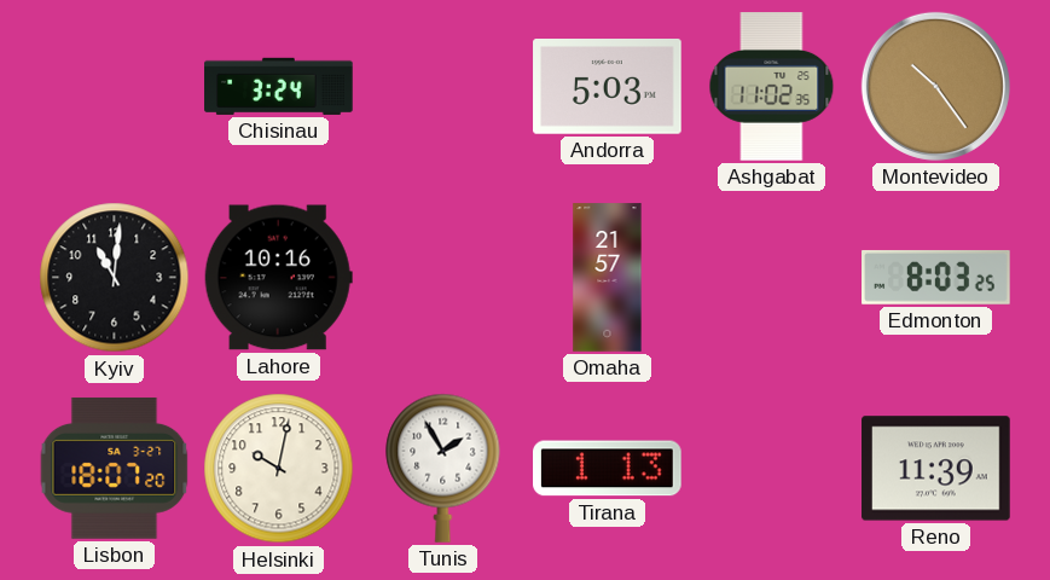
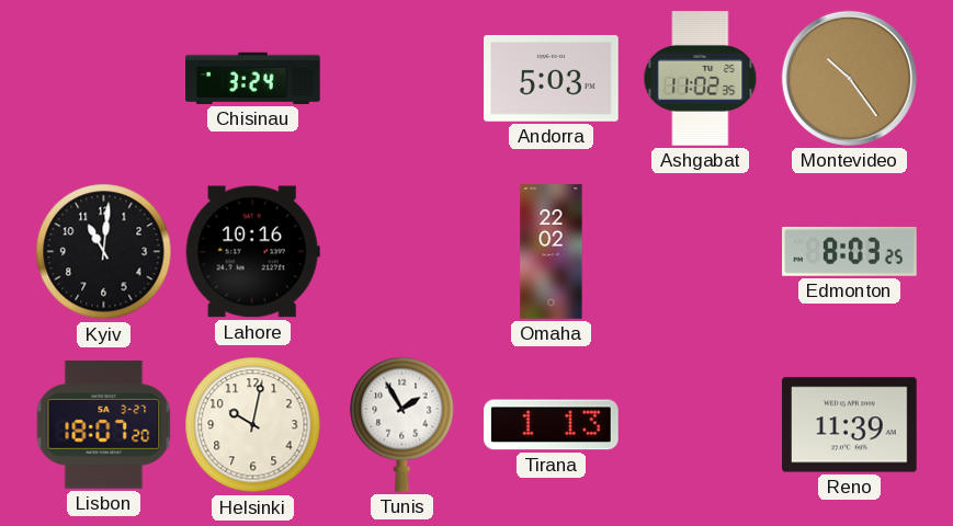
Omaha: 21:57 -> 22:02
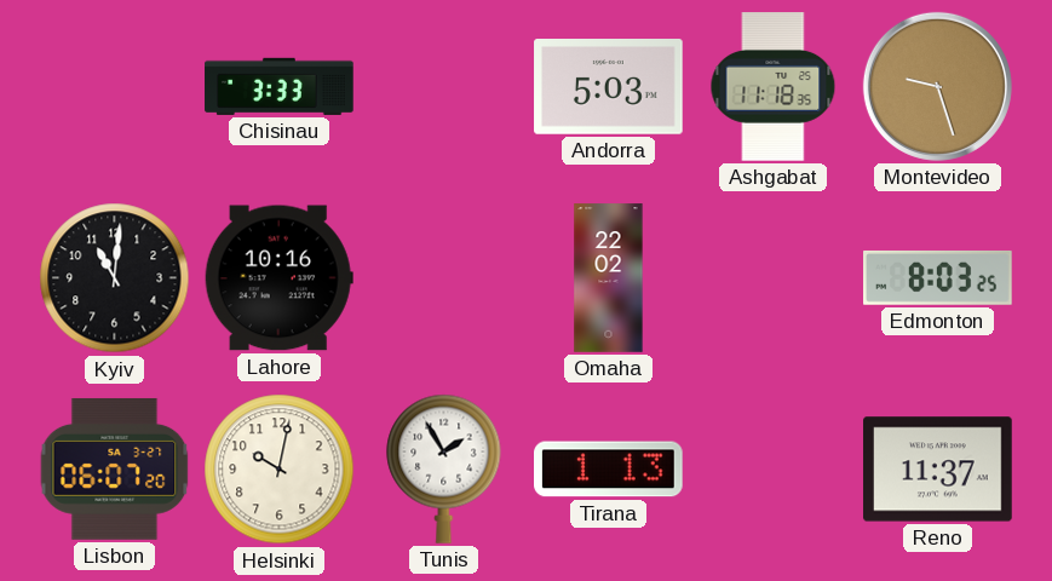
Chisinau: 3:24 -> 3:33
Ashgabat: 11:02 -> 11:18
Montevideo: 10:24 -> 9:27
Lisbon: 18:07 -> 06:07
Reno: 11:39 -> 11:37
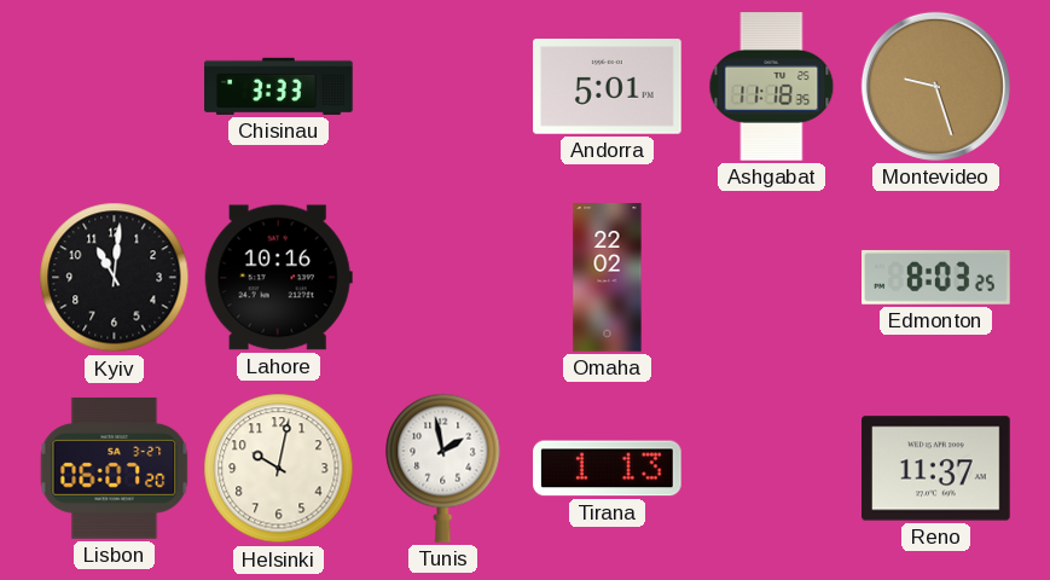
Andorra: 5:03 -> 5:01
Tunis: 1:55 -> 1:58
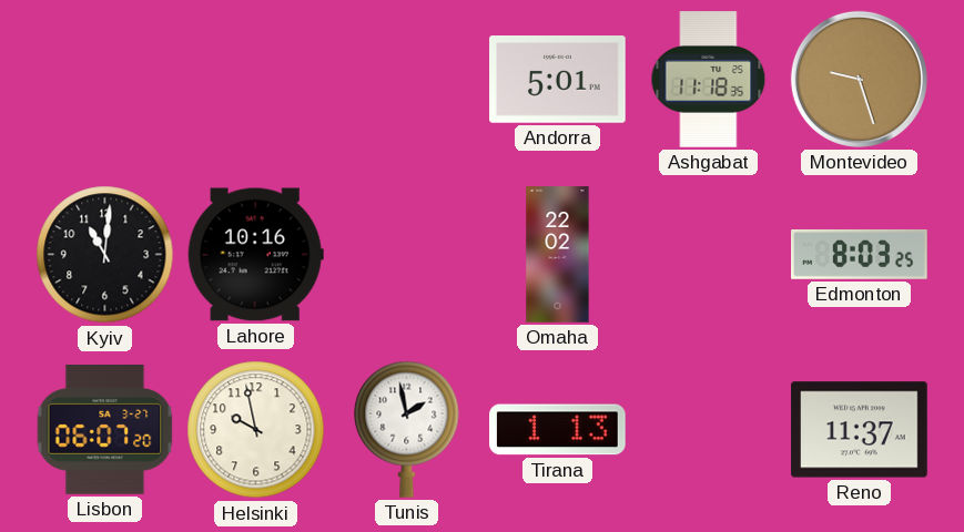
Chisinau: 3:33 -> none
Helsinki: 10:02 -> 9:58
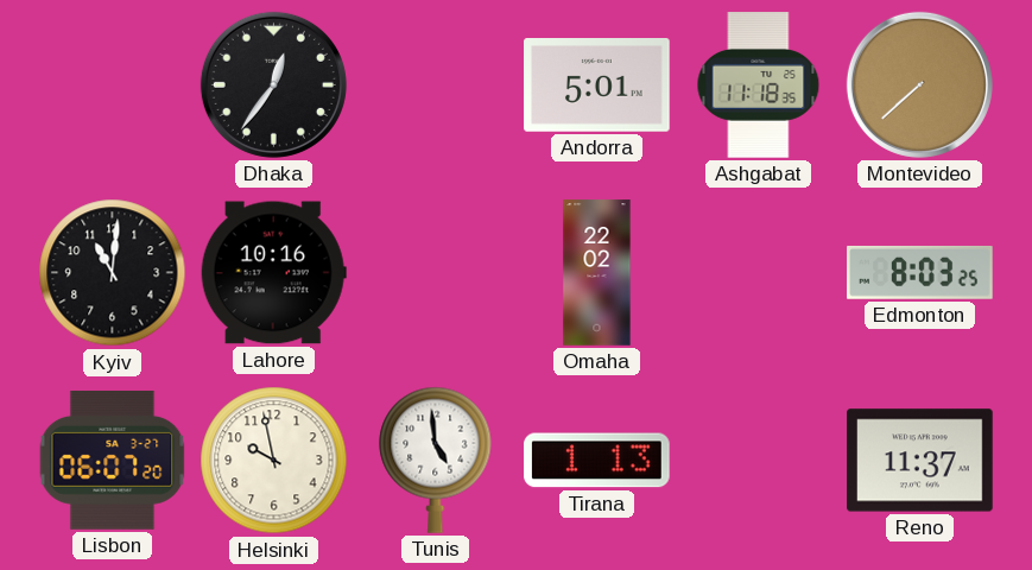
Dhaka: none -> 12:36
Montevideo: 9:27 -> 7:38
Tunis: 1:58 -> 4:59
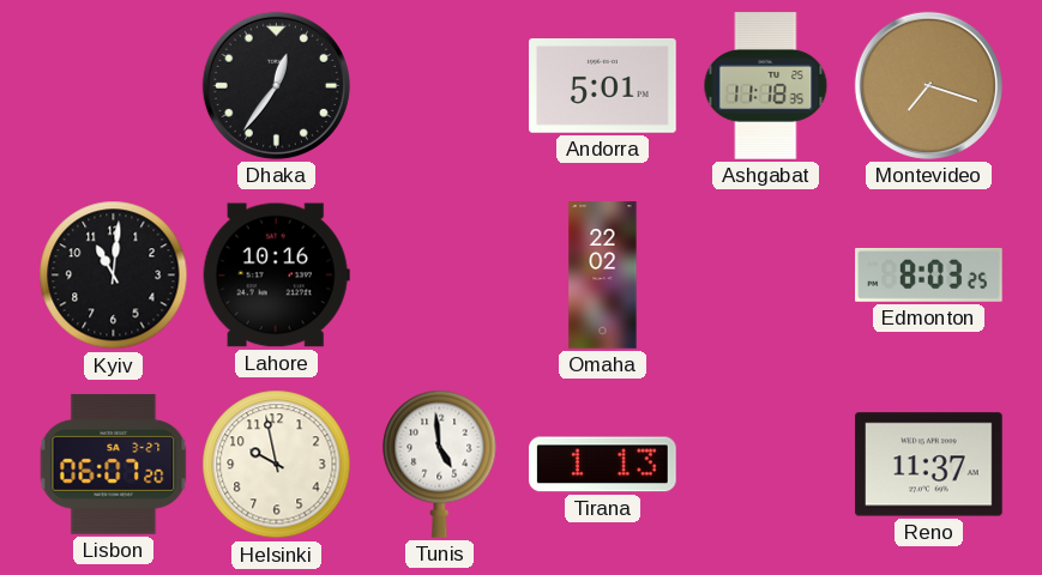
Montevideo: 7:38 -> 7:18
